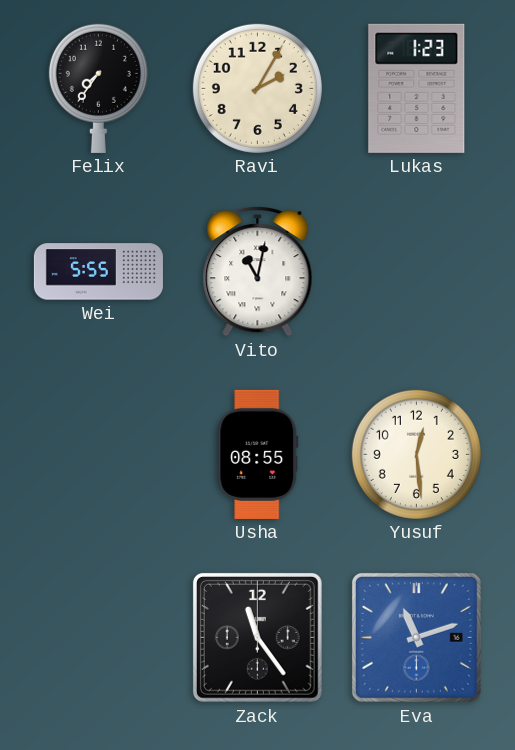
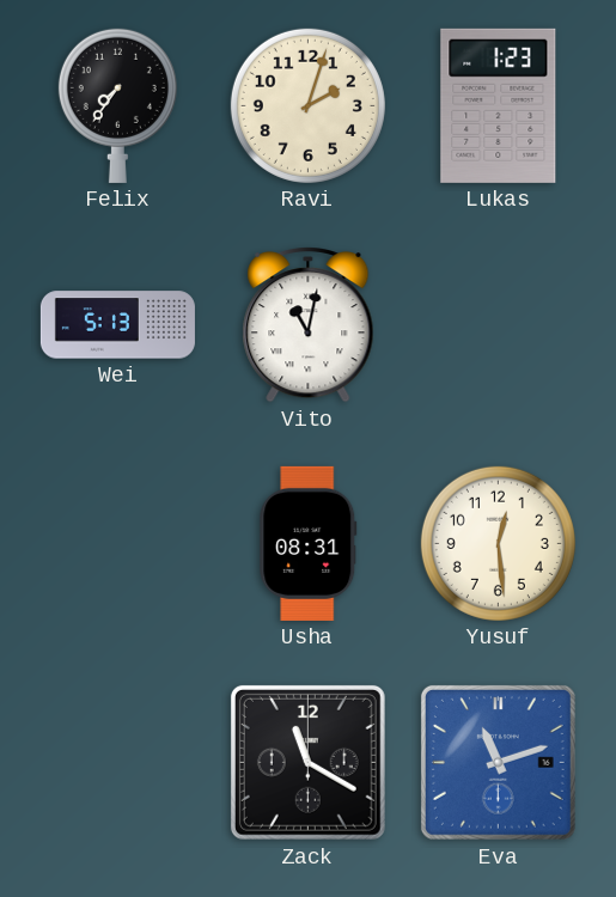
Ravi: 2:05 -> 2:03
Wei: 5:55 -> 5:13
Usha: 08:55 -> 08:31
Zack: 11:24 -> 11:20
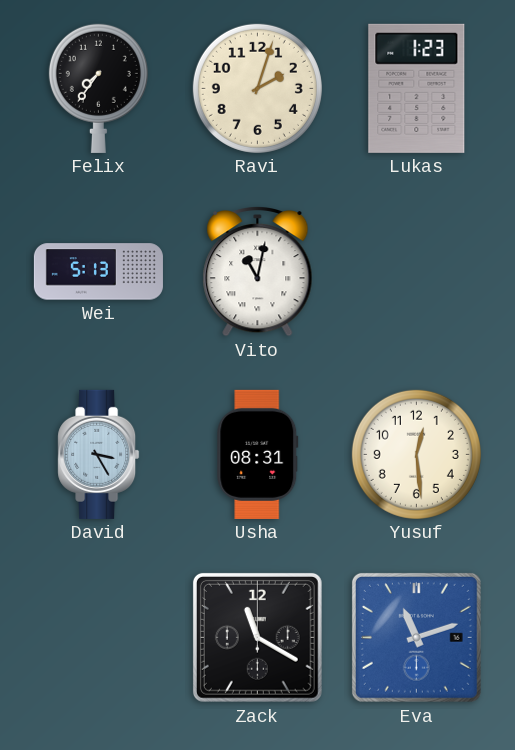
David: none -> 3:25
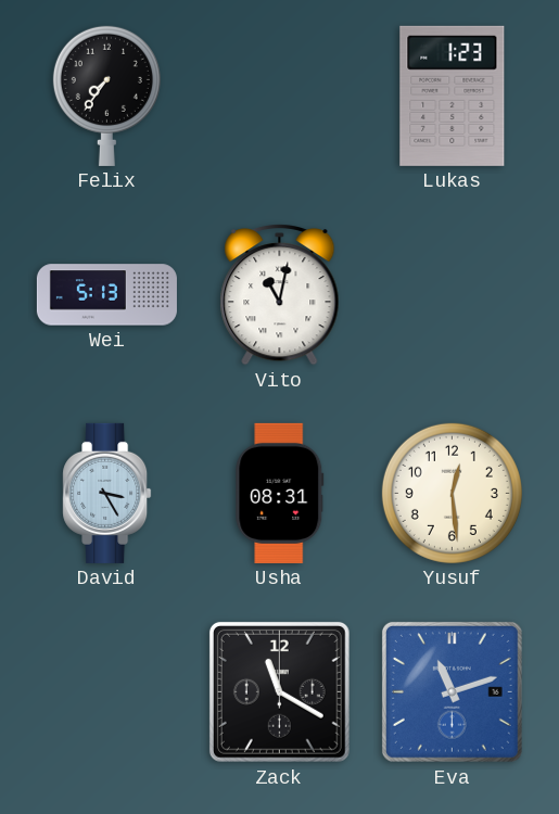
Ravi: 2:03 -> none
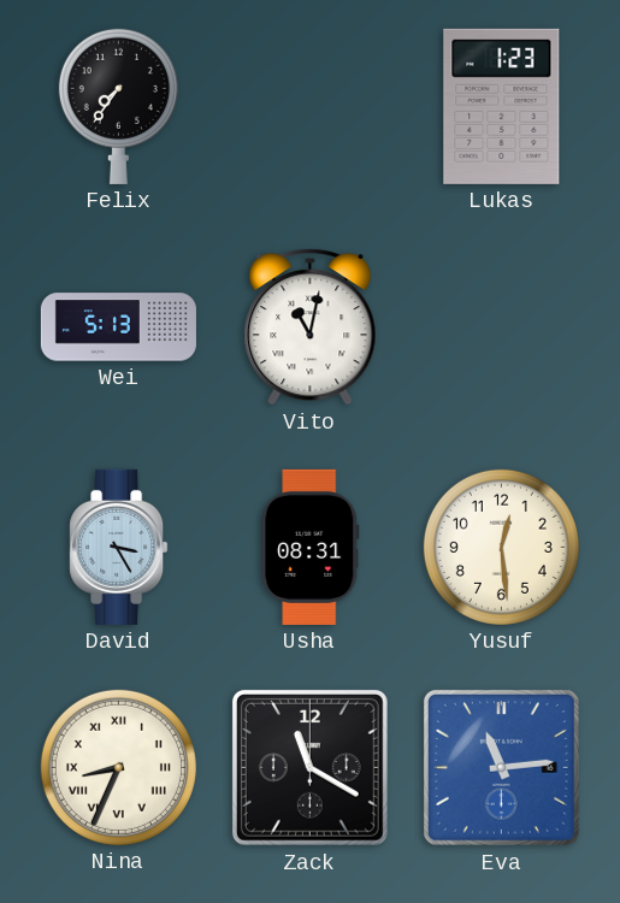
Nina: none -> 8:34
Eva: 11:12 -> 11:14
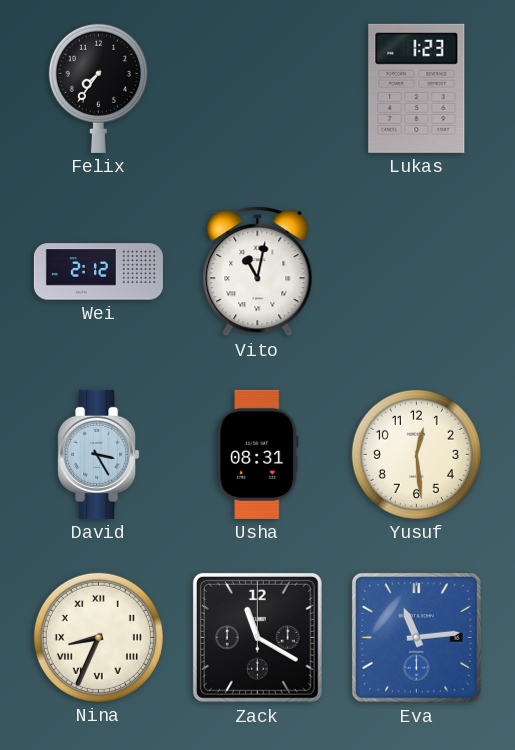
Wei: 5:13 -> 2:12
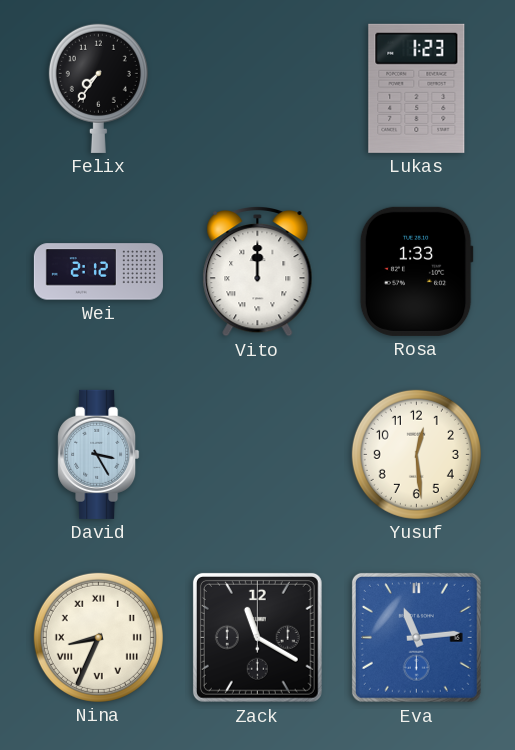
Vito: 11:02 -> 12:00
Rosa: none -> 1:33
Usha: 08:31 -> none
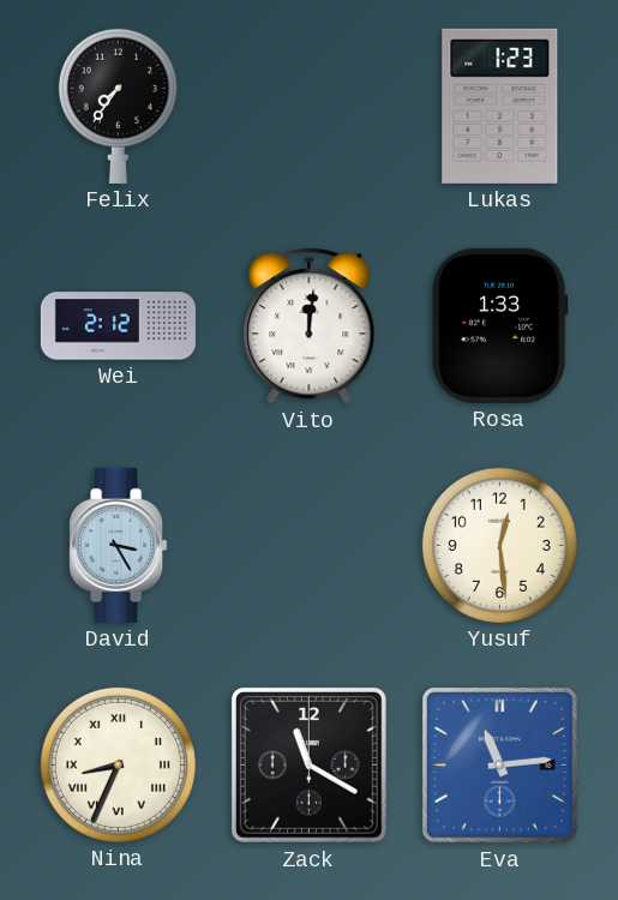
Vito: 12:00 -> 12:01
